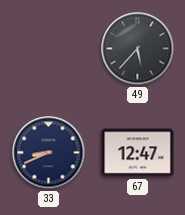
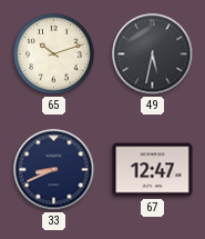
65: none -> 10:12
49: 5:37 -> 5:32
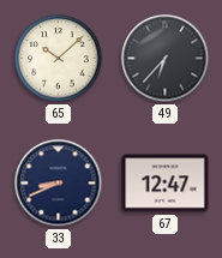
65: 10:12 -> 10:08
49: 5:32 -> 6:37
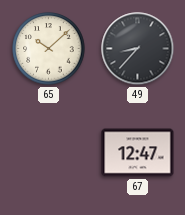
49: 6:37 -> 8:37
33: 8:41 -> none
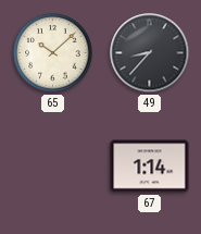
67: 12:47 -> 1:14
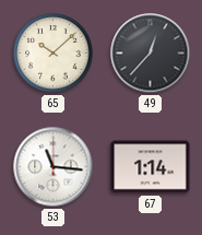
49: 8:37 -> 12:37
53: none -> 11:16
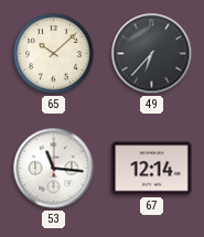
49: 12:37 -> 6:37
67: 1:14 -> 12:14
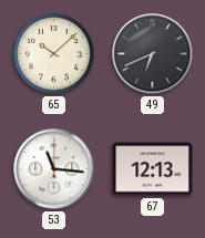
49: 6:37 -> 6:41
67: 12:14 -> 12:13
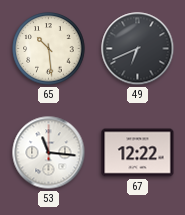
65: 10:08 -> 10:29
67: 12:13 -> 12:22
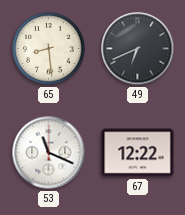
65: 10:29 -> 8:29
53: 11:16 -> 11:19
